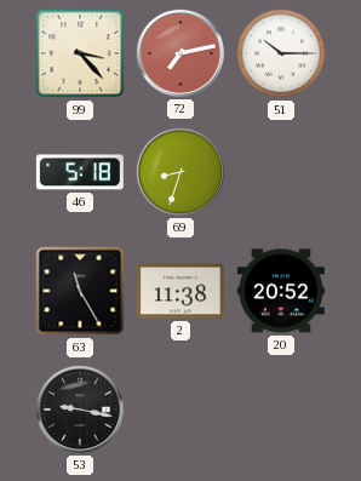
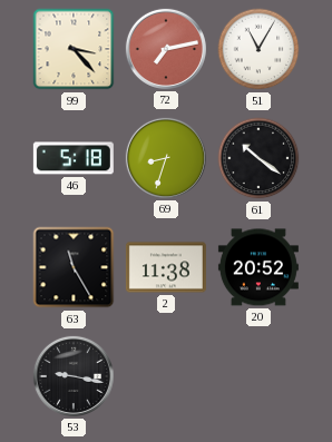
51: 10:15 -> 11:05
61: none -> 10:21
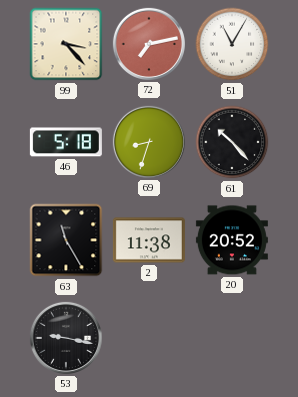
61: 10:21 -> 10:23
